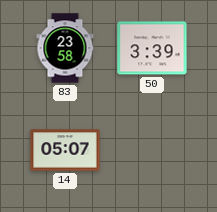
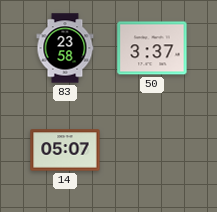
50: 3:39 -> 3:37
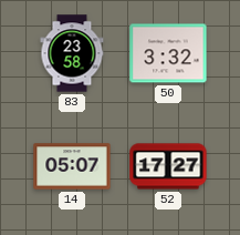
50: 3:37 -> 3:32
52: none -> 17:27
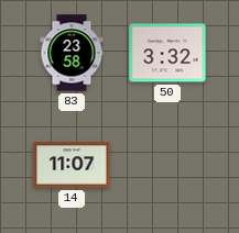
14: 05:07 -> 11:07
52: 17:27 -> none
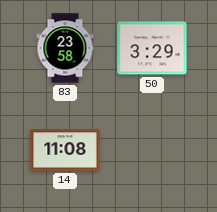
50: 3:32 -> 3:29
14: 11:07 -> 11:08
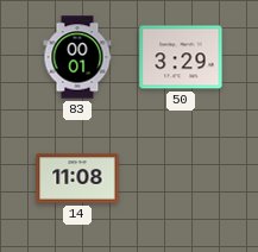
83: 23:58 -> 00:01
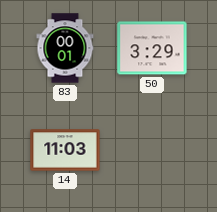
14: 11:08 -> 11:03
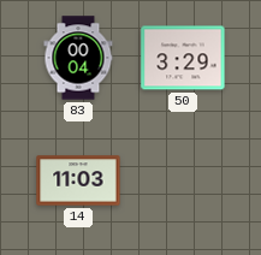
83: 00:01 -> 00:04
